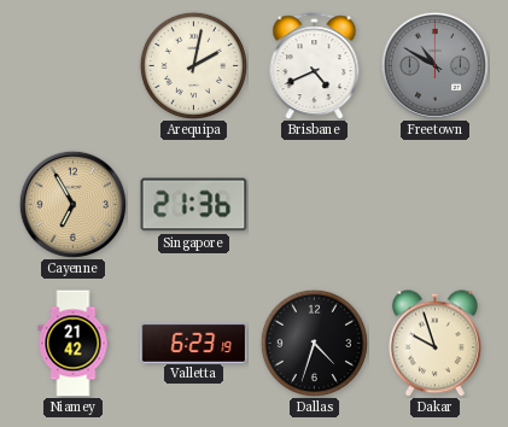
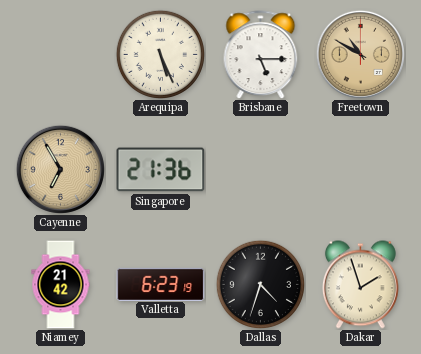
Arequipa: 2:02 -> 5:26
Brisbane: 4:41 -> 5:15
Freetown dial: grey -> champagne
Dakar: 9:57 -> 1:57
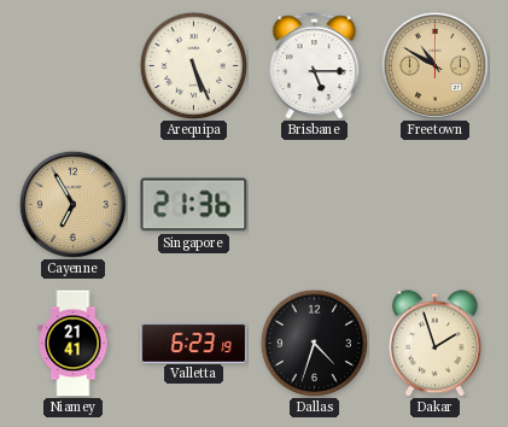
Niamey: 21:42 -> 21:41
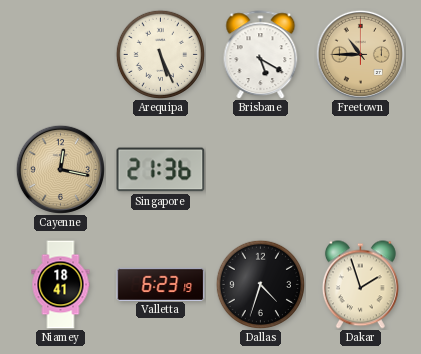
Brisbane: 5:15 -> 5:20
Freetown: 10:50 -> 10:45
Cayenne: 6:55 -> 12:17
Niamey: 21:41 -> 18:41
